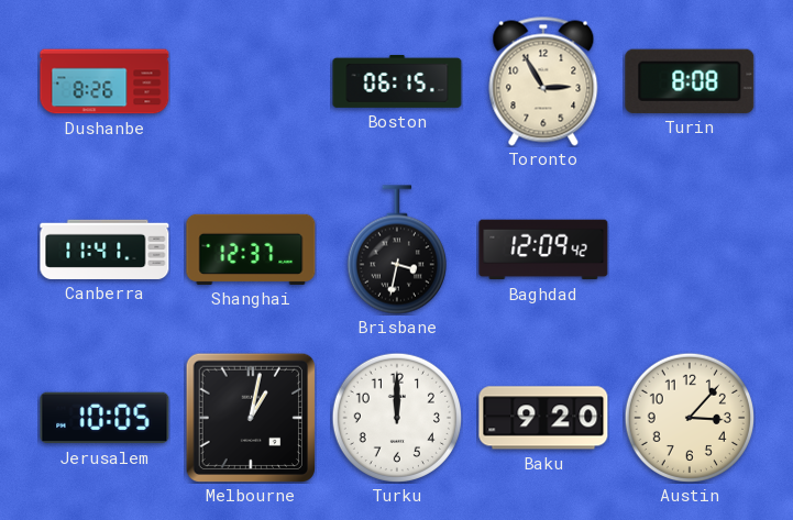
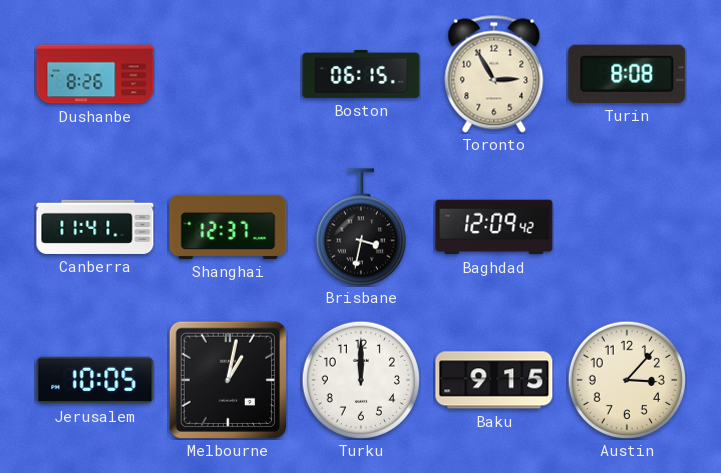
Baku: 9:20 -> 9:15
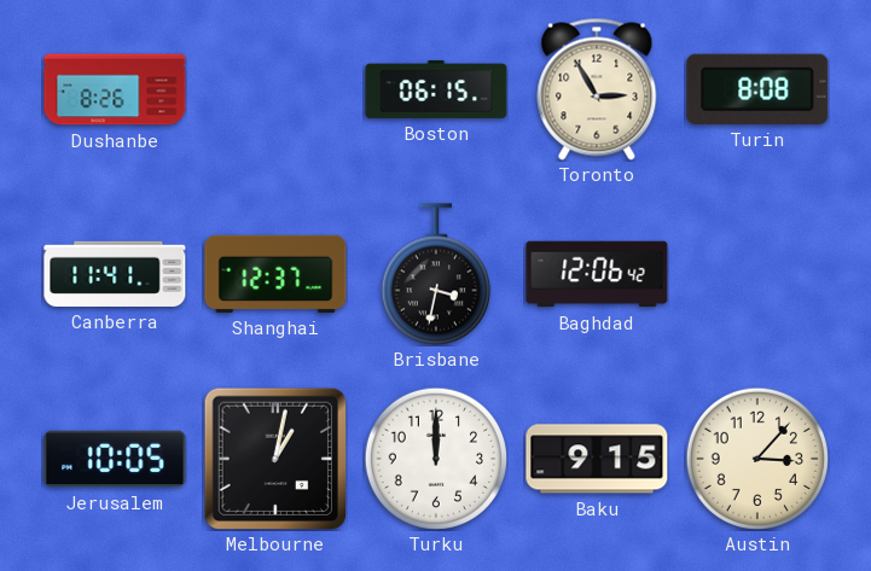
Baghdad: 12:09 -> 12:06
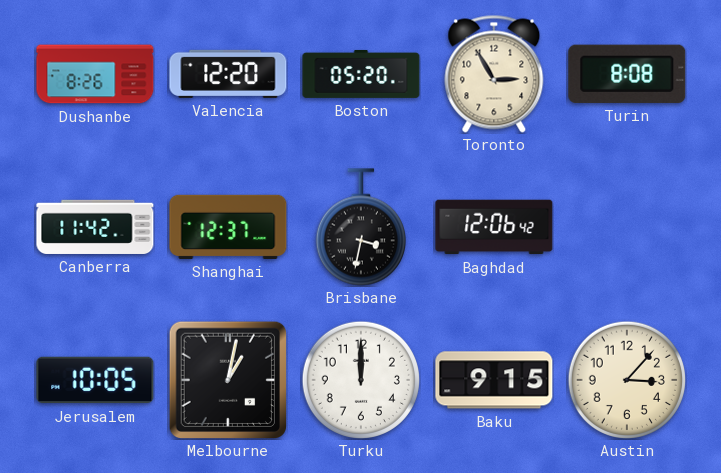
Valencia: none -> 12:20
Boston: 06:15 -> 05:20
Canberra: 11:41 -> 11:42
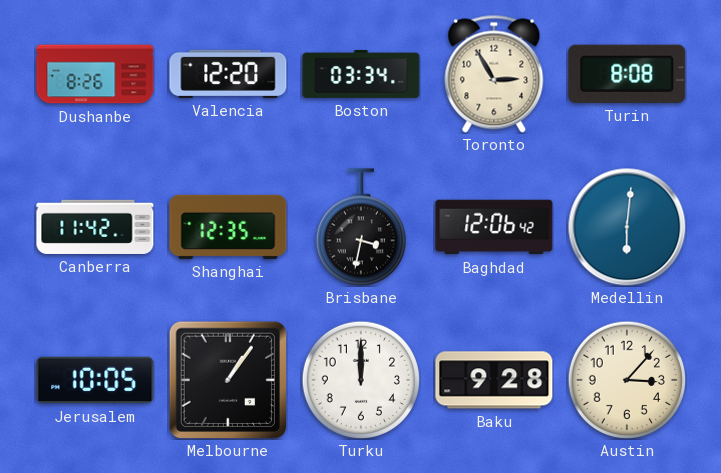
Boston: 05:20 -> 03:34
Shanghai: 12:37 -> 12:35
Medellin: none -> 6:01
Melbourne: 1:02 -> 1:06
Baku: 9:15 -> 9:28
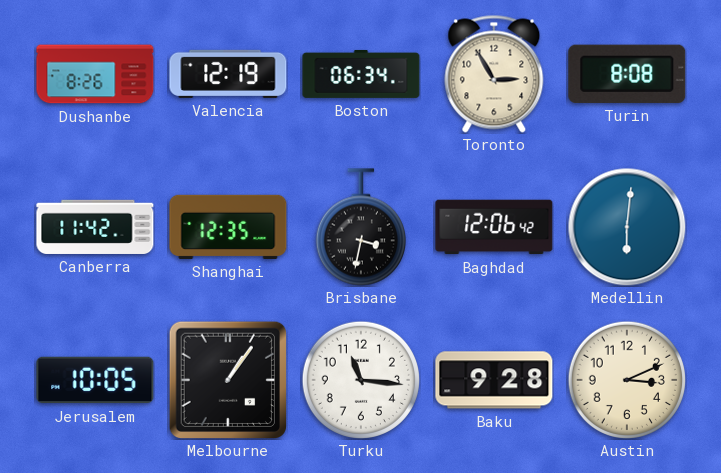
Valencia: 12:20 -> 12:19
Boston: 03:34 -> 06:34
Turku: 12:00 -> 11:16
Austin: 3:07 -> 3:11
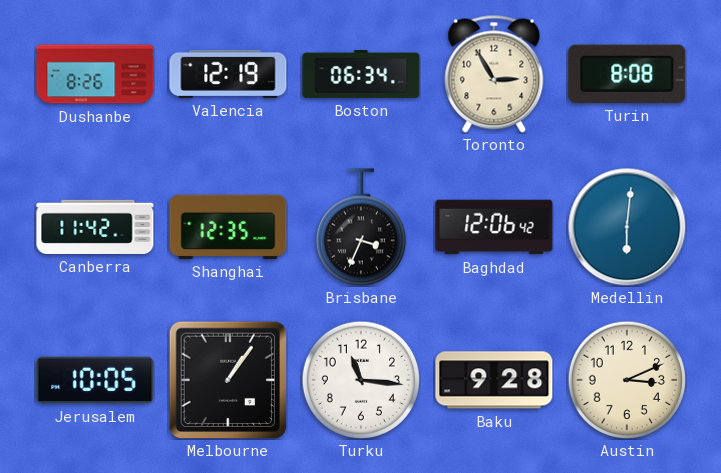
Brisbane: 3:32 -> 3:34
